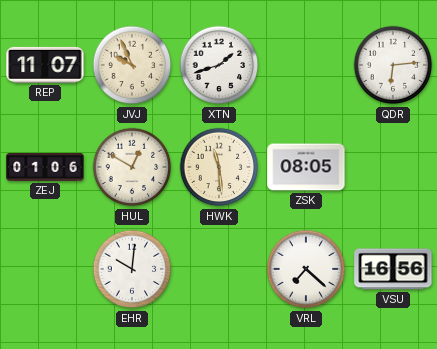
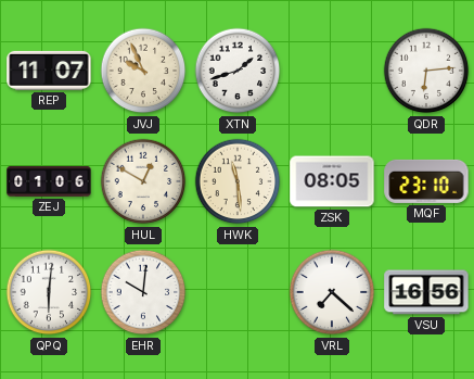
MQF: none -> 23:10
QPQ: none -> 6:01
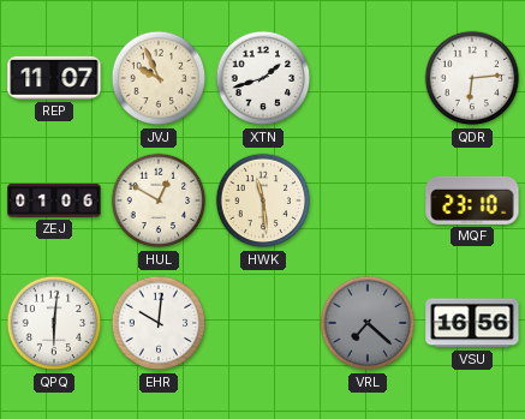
ZSK: 08:05 -> none
VRL dial: white -> grey
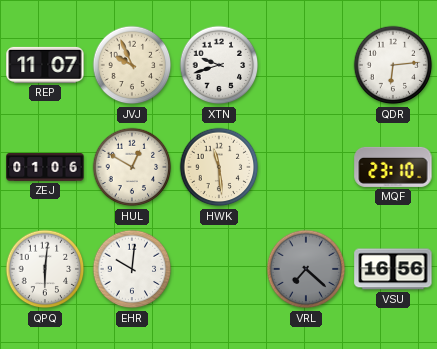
XTN: 1:42 -> 9:42
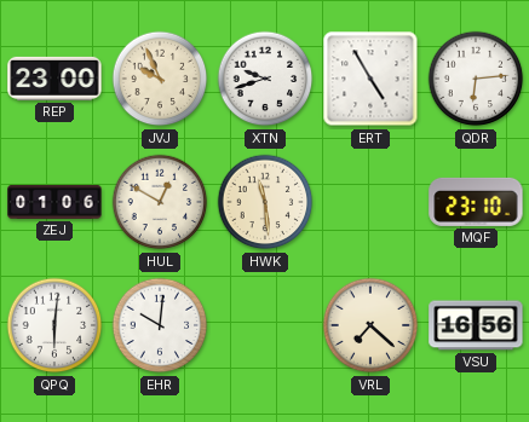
REP: 11:07 -> 23:00
ERT: none -> 4:55
VRL dial: grey -> cream
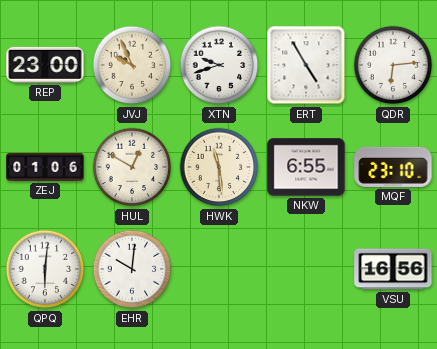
NKW: none -> 6:55
VRL: 7:22 -> none
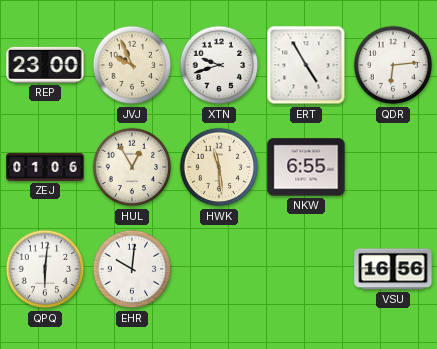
HUL: 12:50 -> 12:55
MQF: 23:10 -> none
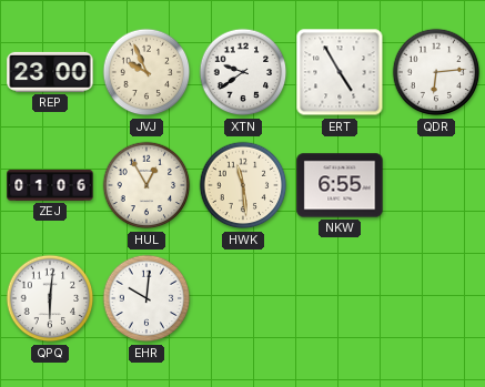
XTN: 9:42 -> 9:39
VSU: 16:56 -> none
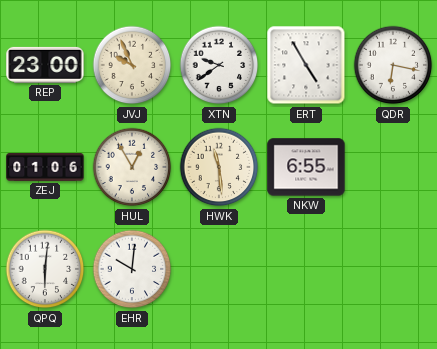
QDR: 6:14 -> 6:17
